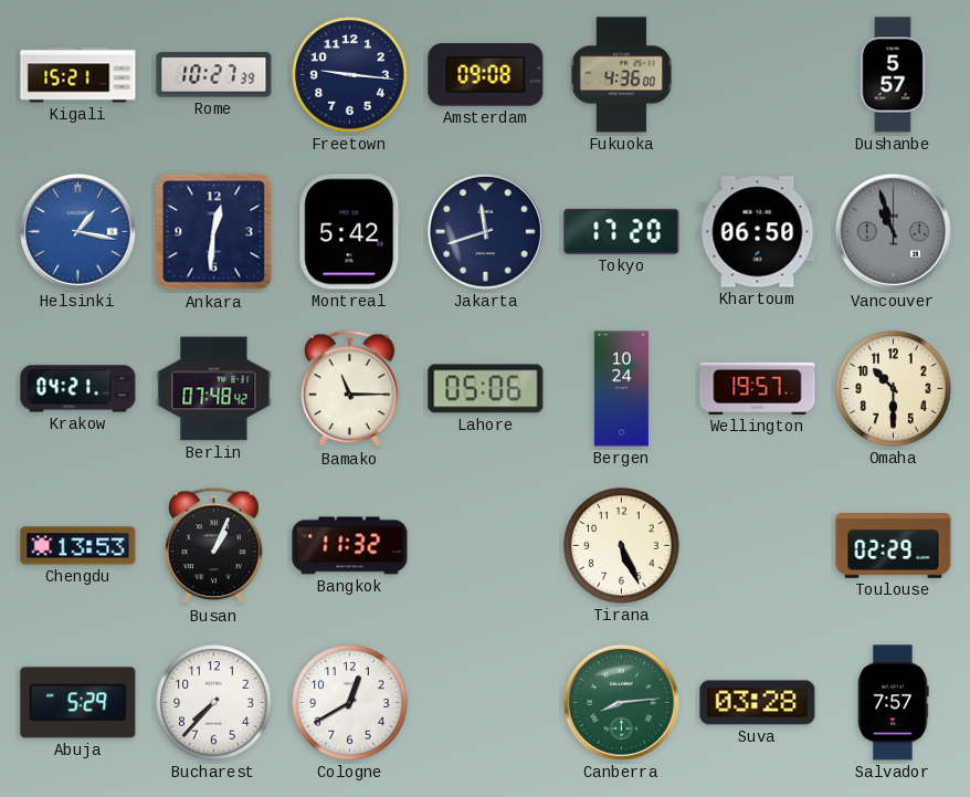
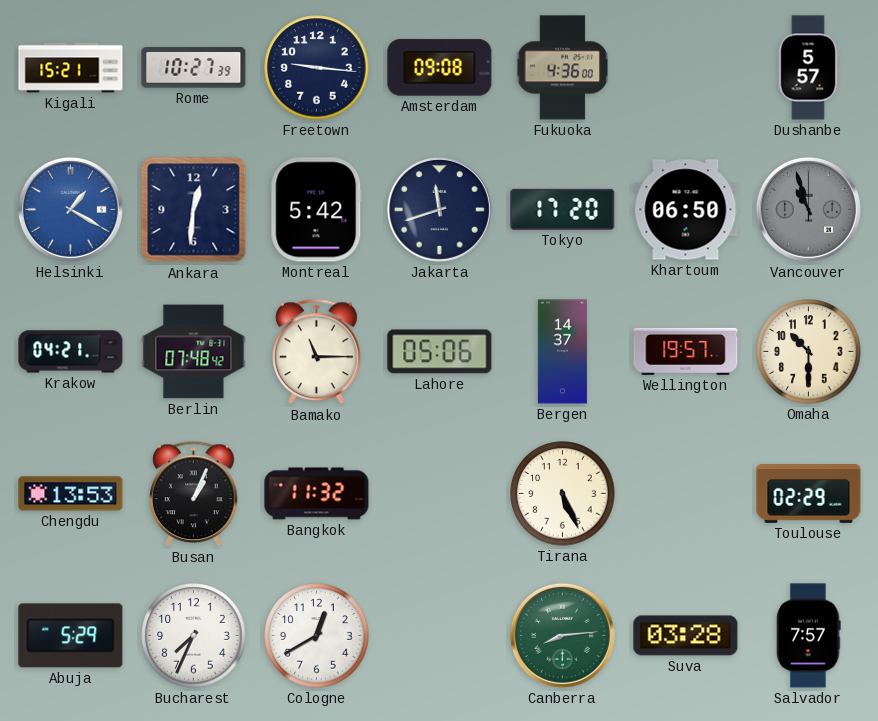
Helsinki: 1:17 -> 1:20
Bergen: 10:24 -> 14:37
Bucharest: 7:37 -> 7:34
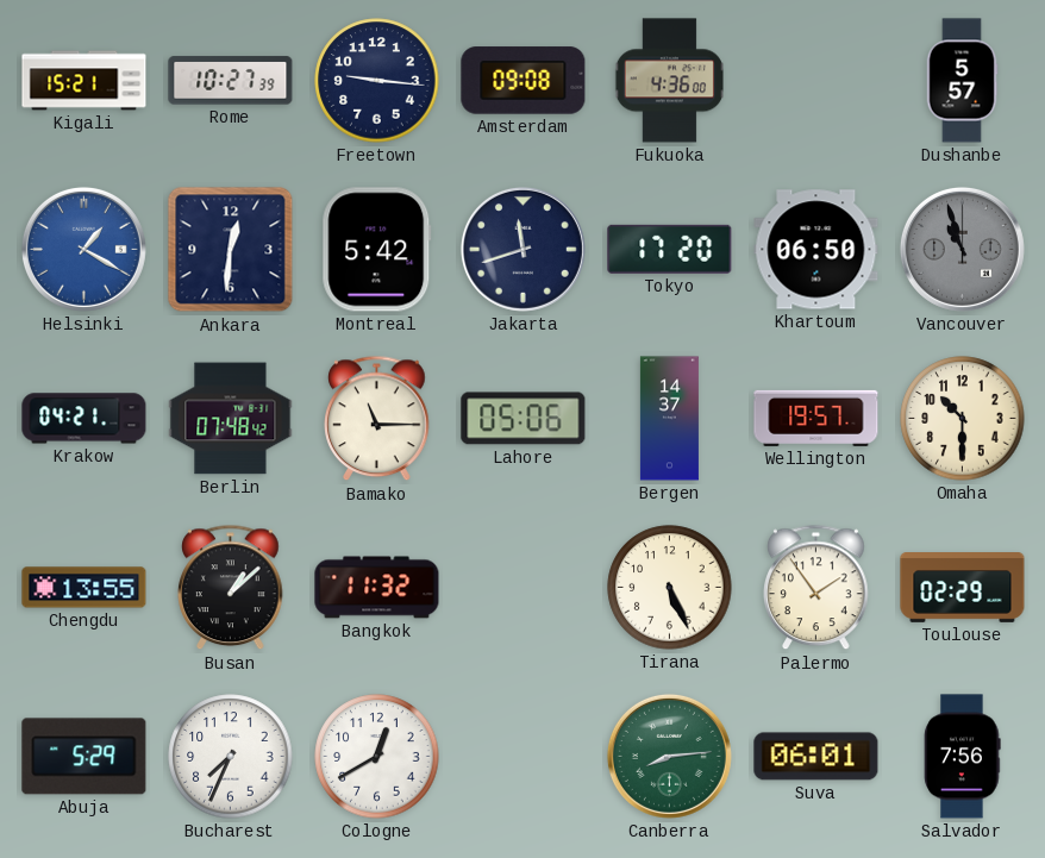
Chengdu: 13:53 -> 13:55
Busan: 1:04 -> 1:08
Palermo: none -> 1:54
Suva: 03:28 -> 06:01
Salvador: 7:57 -> 7:56
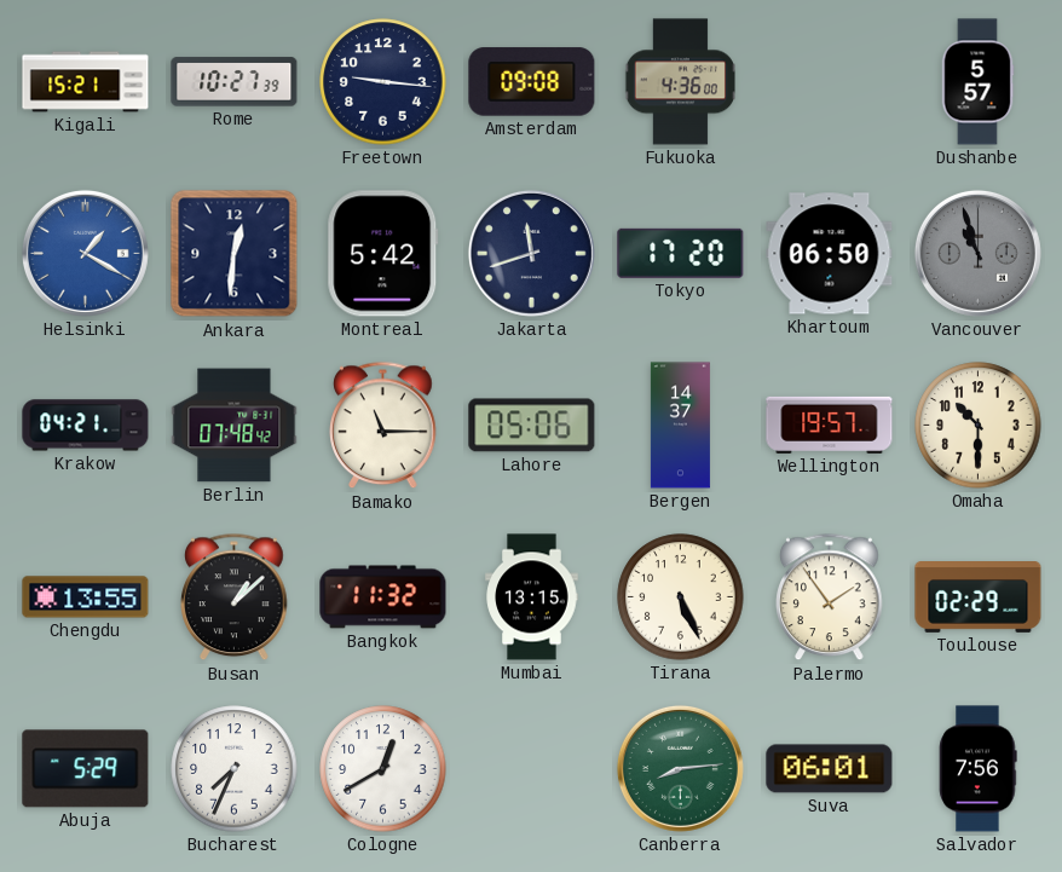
Mumbai: none -> 13:15
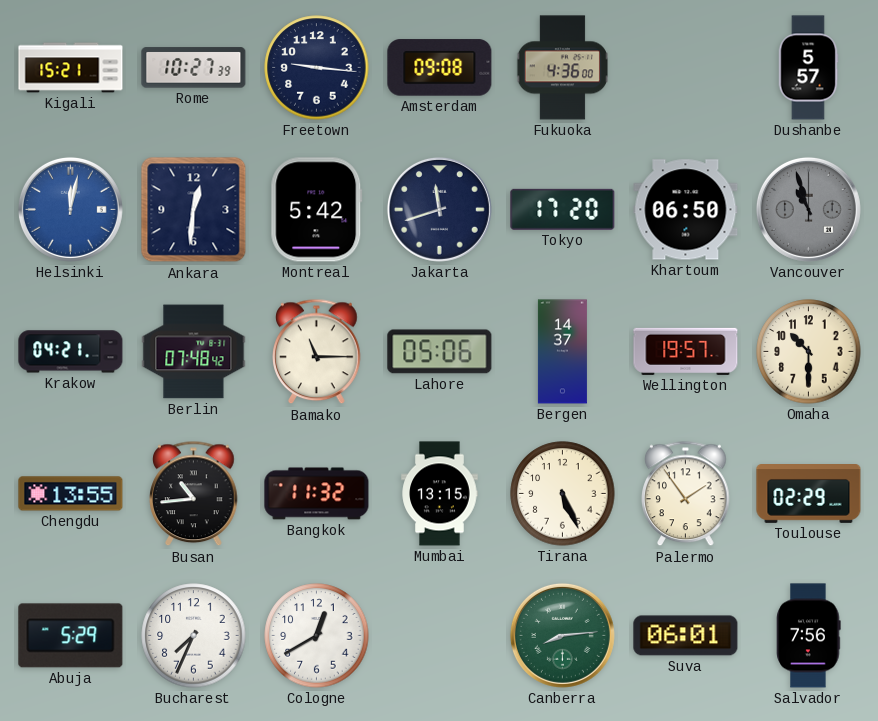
Helsinki: 1:20 -> 12:02
Busan: 1:08 -> 10:44
